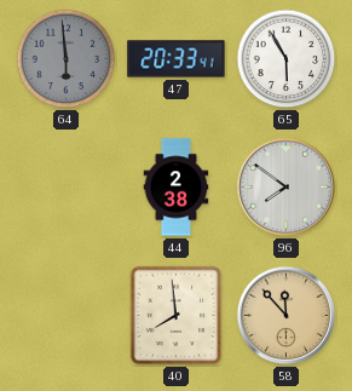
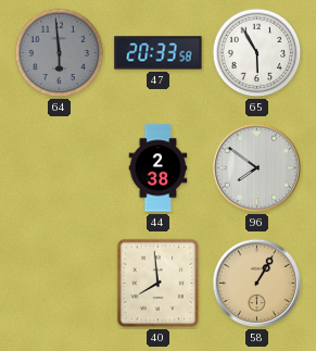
47: 20:33:41 -> 20:33:58
58: 11:53 -> 1:05
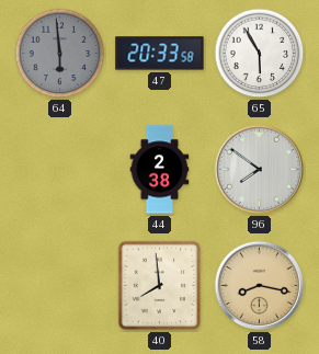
58: 1:05 -> 8:17
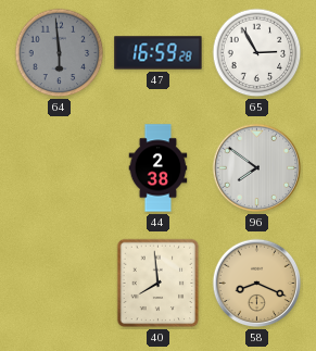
47: 20:33 -> 16:59
65: 5:55 -> 2:55
58: 8:17 -> 8:19
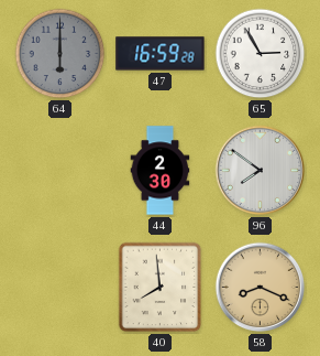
64: 5:59 -> 6:00
44: 2:38 -> 2:30
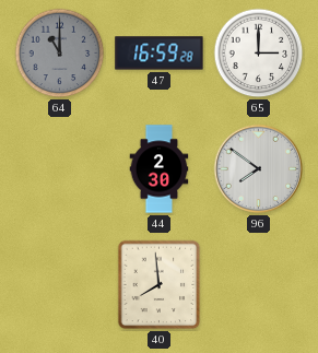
64: 6:00 -> 11:00
65: 2:55 -> 3:00
58: 8:19 -> none
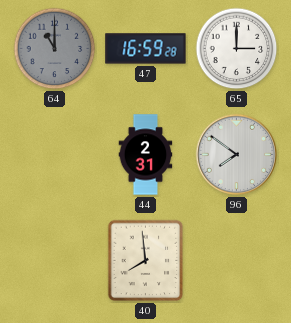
44: 2:30 -> 2:31
